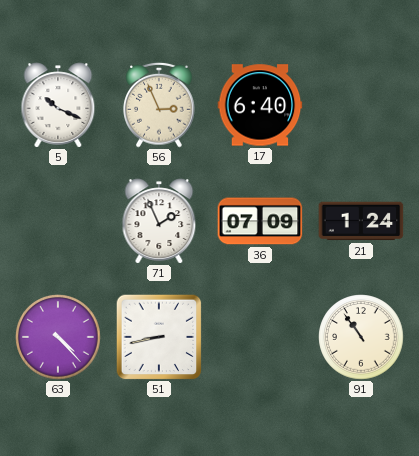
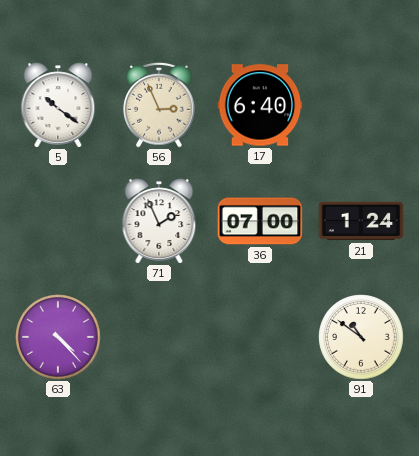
5: 10:19 -> 10:21
36: 07:09 -> 07:00
51: 8:43 -> none
91: 10:54 -> 10:51
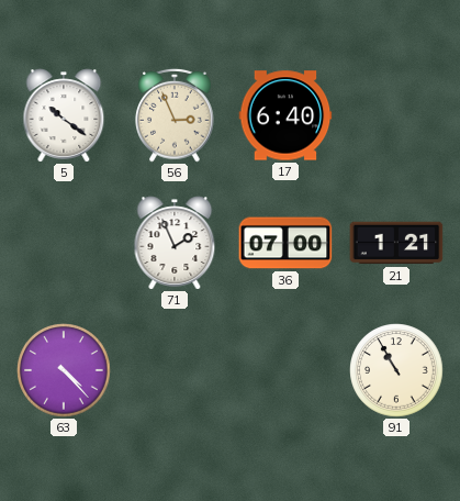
21: 1:24 -> 1:21
91: 10:51 -> 10:55
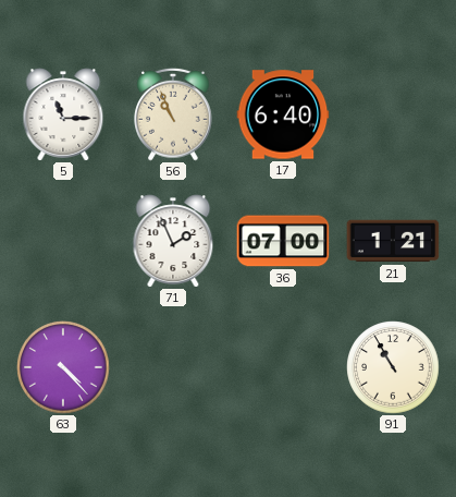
5: 10:21 -> 11:15
56: 2:56 -> 10:56
